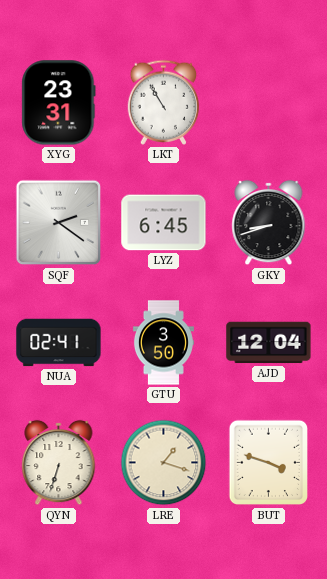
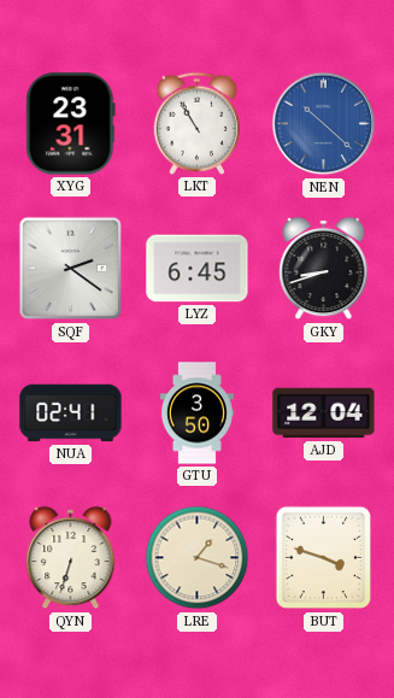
NEN: none -> 10:22
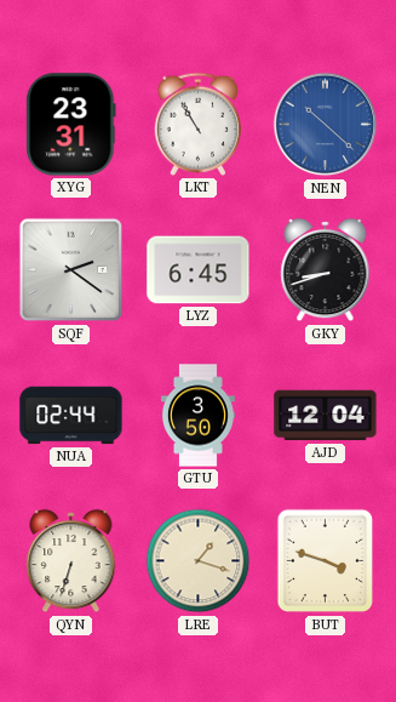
NUA: 02:41 -> 02:44
